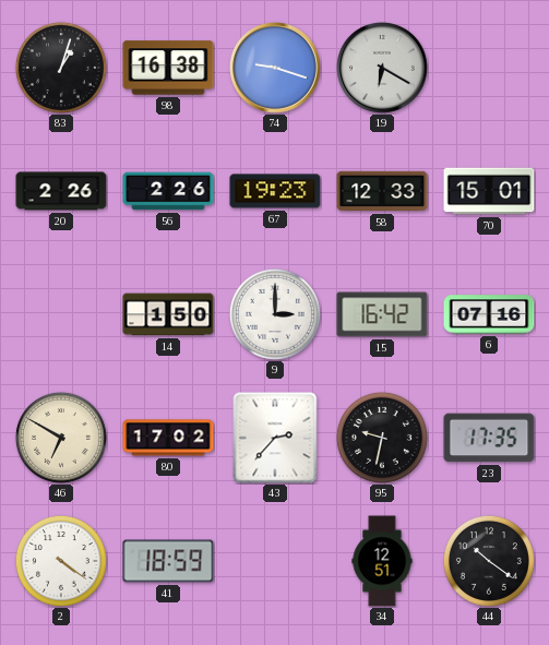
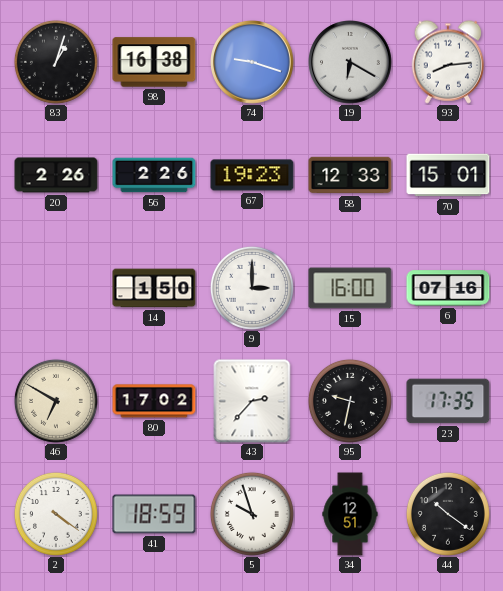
93: none -> 8:14
15: 16:42 -> 16:00
5: none -> 9:57
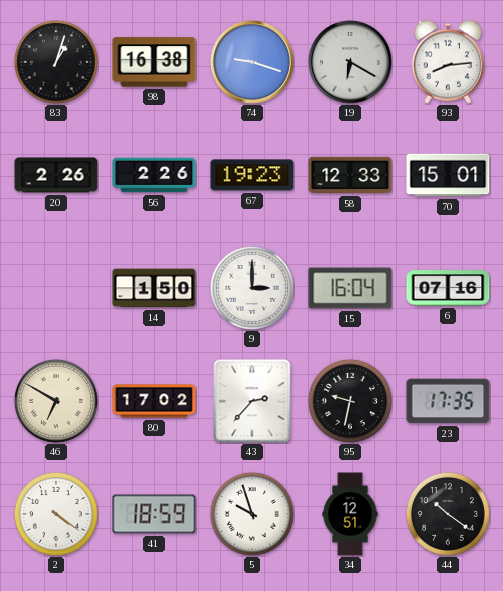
15: 16:00 -> 16:04
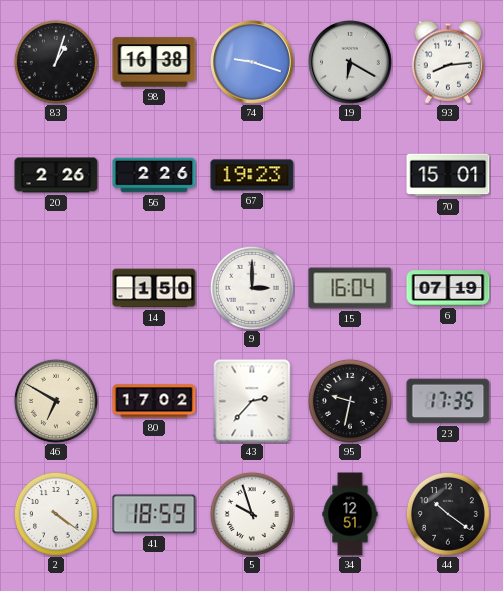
58: 12:33 -> none
6: 07:16 -> 07:19
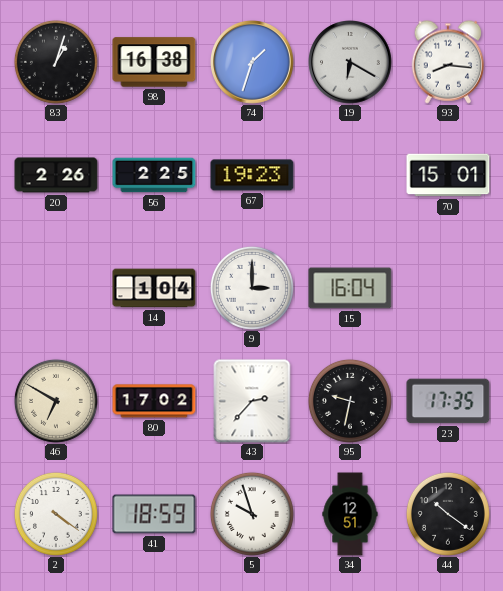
74: 9:18 -> 1:33
93: 8:14 -> 8:16
56: 2:26 -> 2:25
14: 1:50 -> 1:04
6: 07:19 -> none
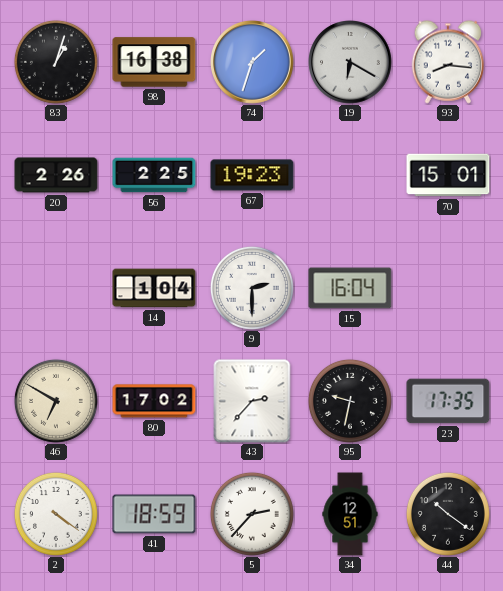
9: 3:00 -> 2:30
5: 9:57 -> 2:37
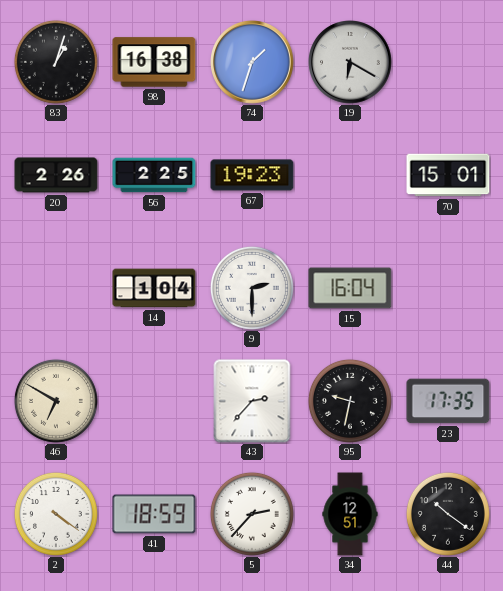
93: 8:16 -> none
80: 17:02 -> none
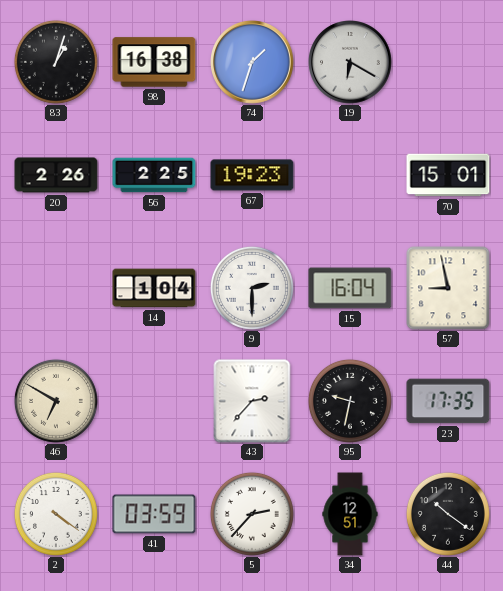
57: none -> 8:58
41: 18:59 -> 03:59
